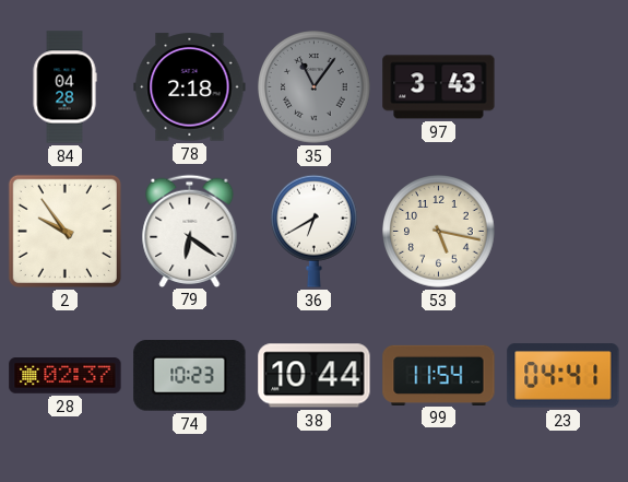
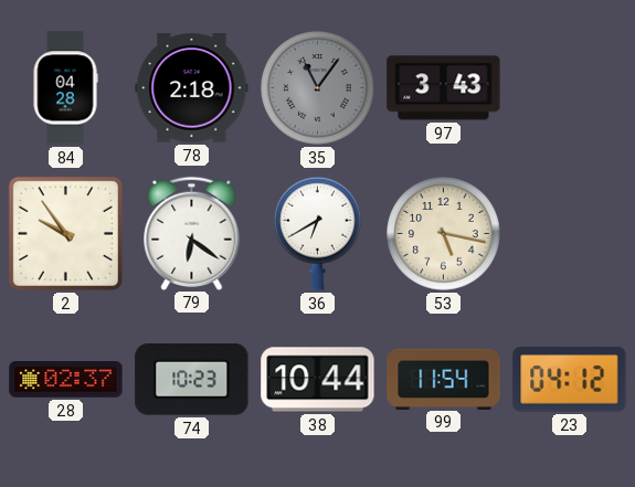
23: 04:41 -> 04:12
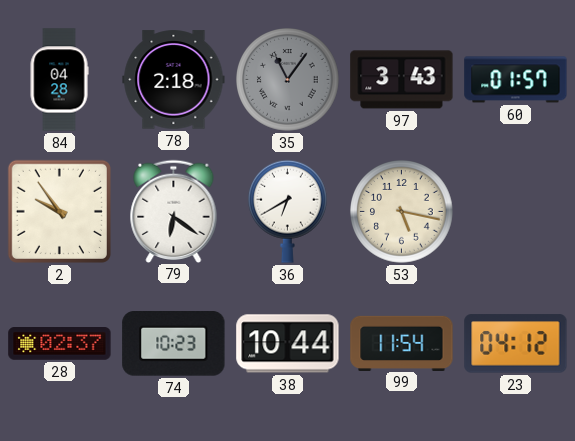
60: none -> 01:57
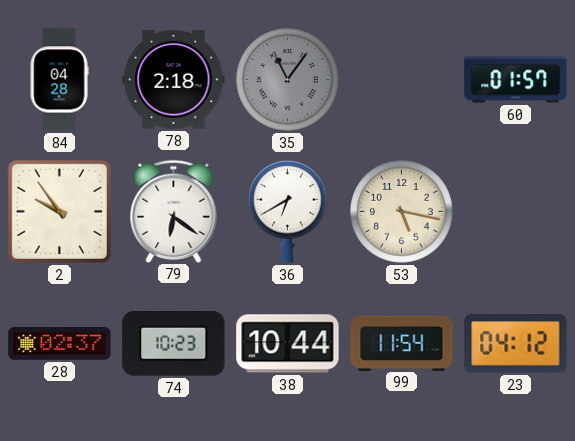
97: 3:43 -> none
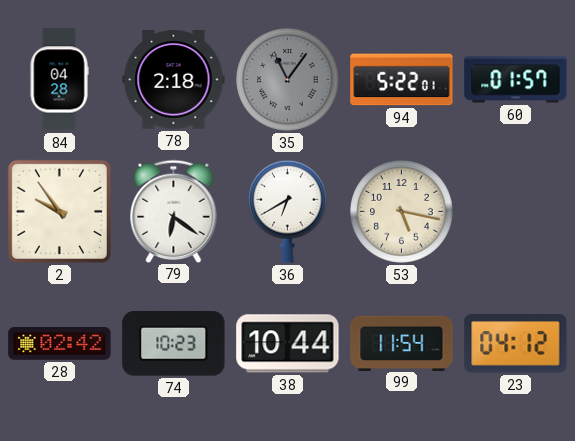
94: none -> 5:22
28: 02:37 -> 02:42
